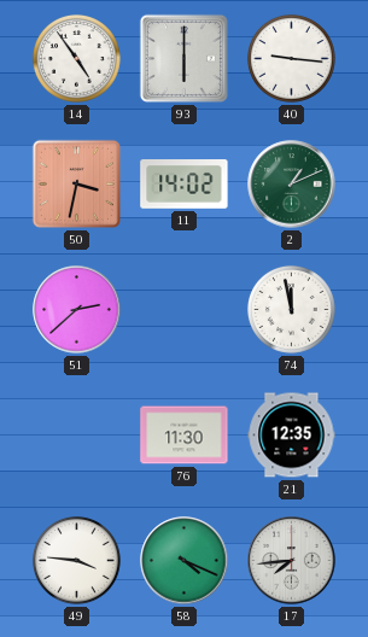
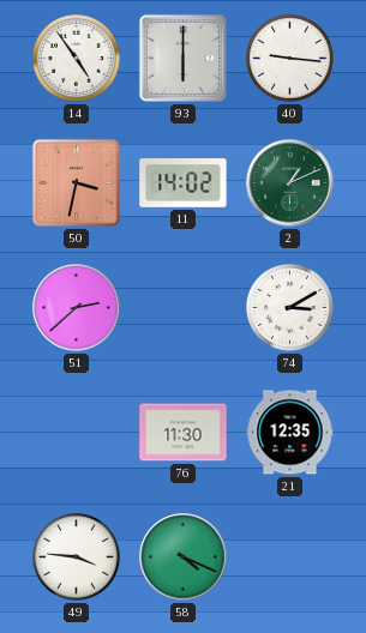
74: 11:58 -> 3:10
17: 7:44 -> none
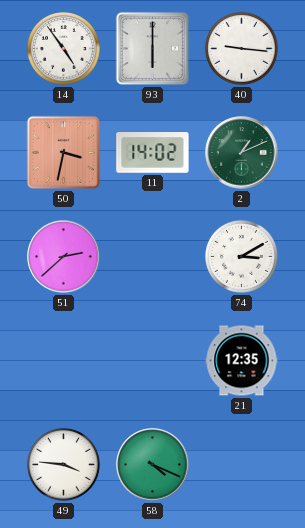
76: 11:30 -> none
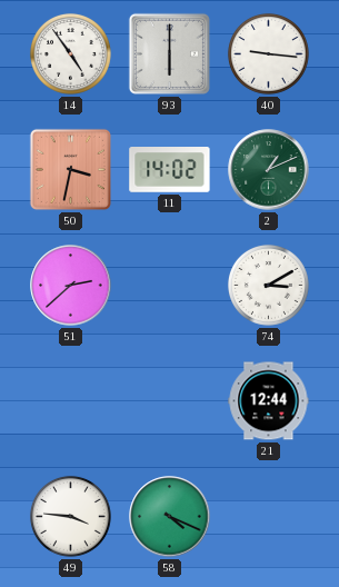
21: 12:35 -> 12:44
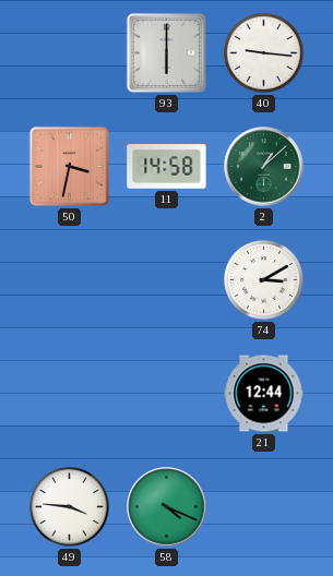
14: 4:54 -> none
11: 14:02 -> 14:58
2: 1:11 -> 1:08
51: 2:38 -> none
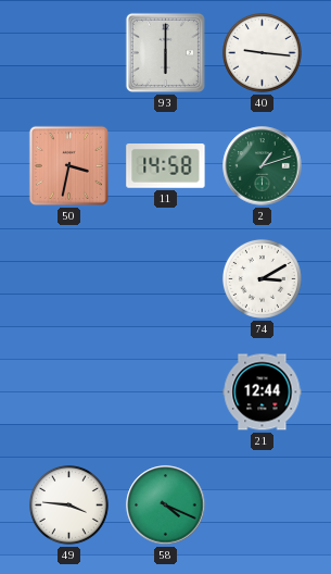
2: 1:08 -> 1:12
